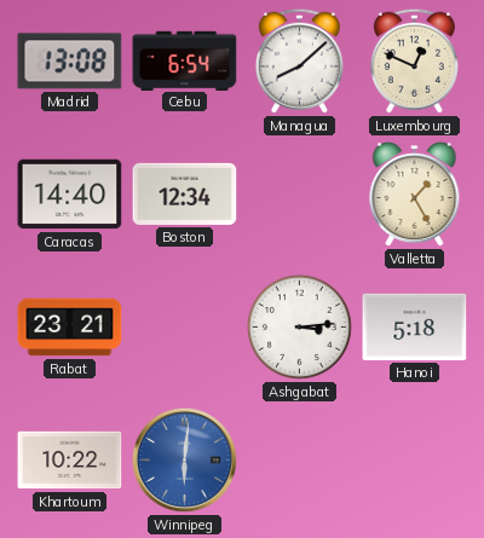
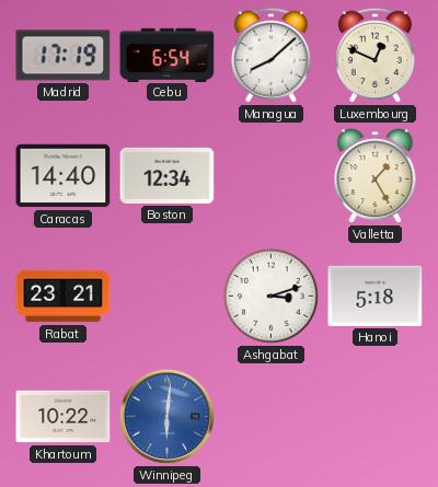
Madrid: 13:08 -> 17:19
Ashgabat: 3:14 -> 3:12
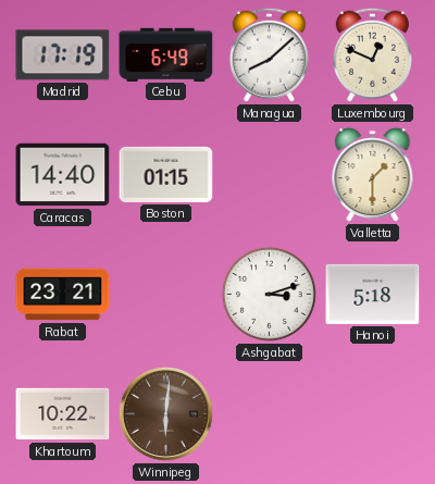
Cebu: 6:54 -> 6:49
Boston: 12:34 -> 01:15
Valletta: 1:25 -> 1:30
Winnipeg dial: blue -> brown
